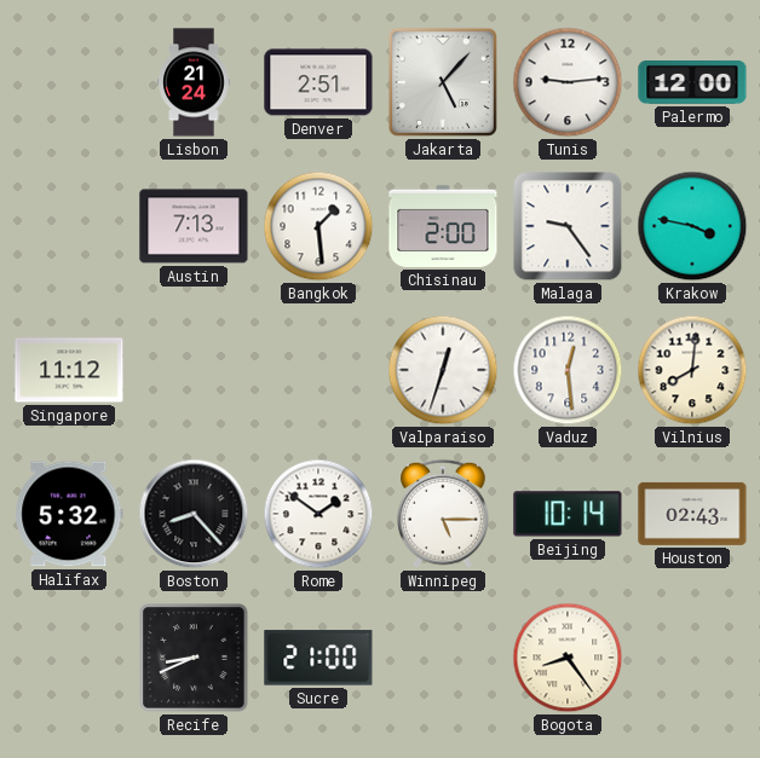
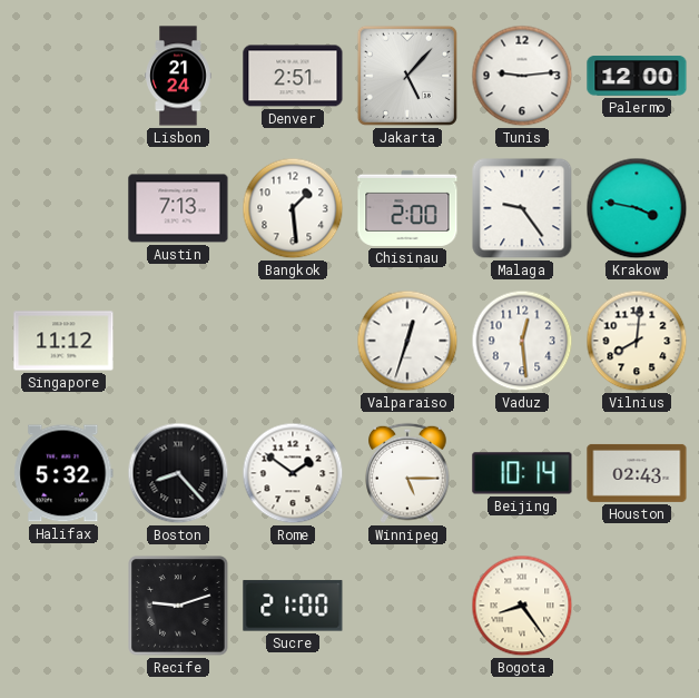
Recife: 8:41 -> 9:12
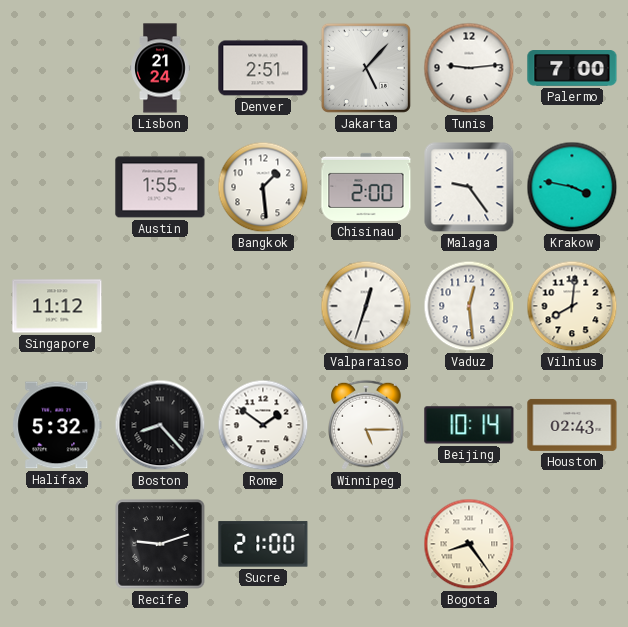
Palermo: 12:00 -> 7:00
Austin: 7:13 -> 1:55
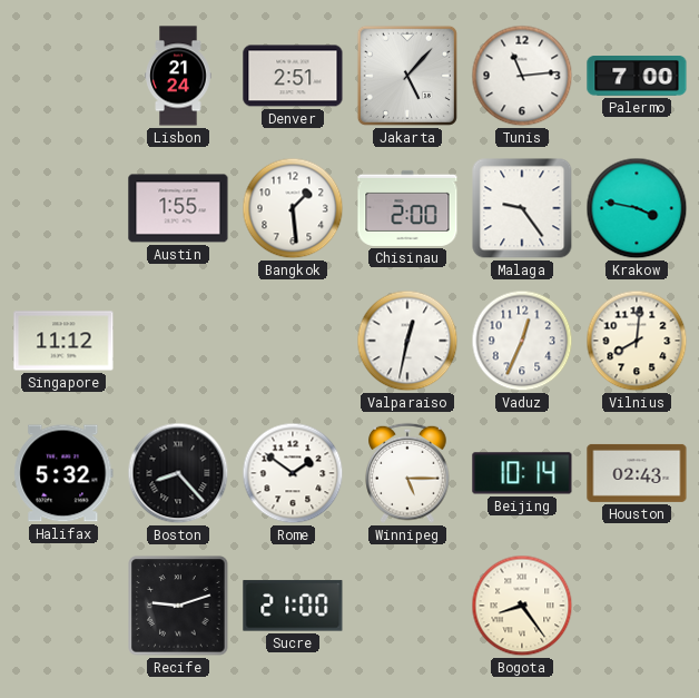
Tunis: 9:14 -> 11:14
Valparaiso: 12:33 -> 12:32
Vaduz: 12:29 -> 12:34
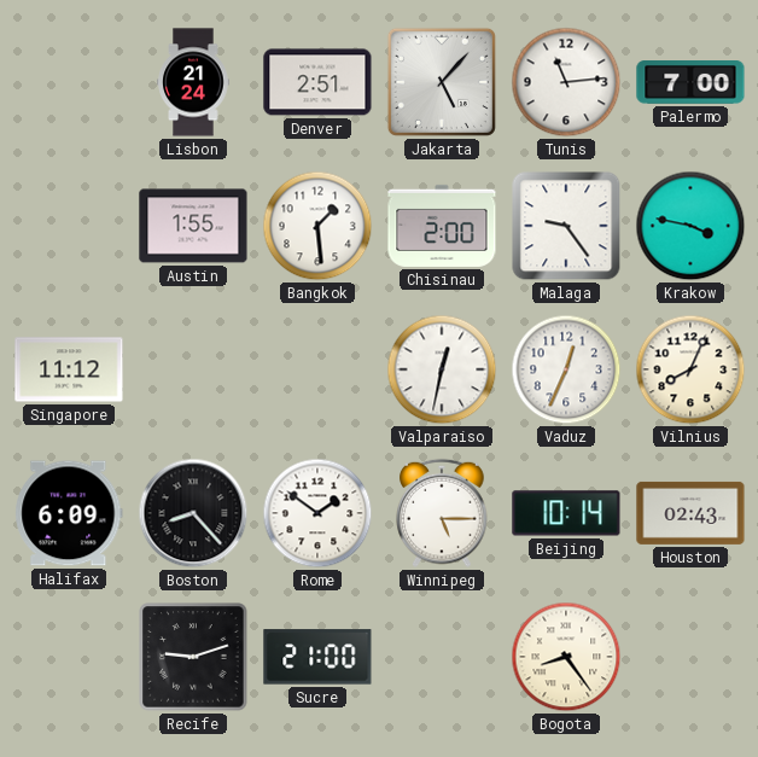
Vilnius: 8:01 -> 8:04
Halifax: 5:32 -> 6:09
